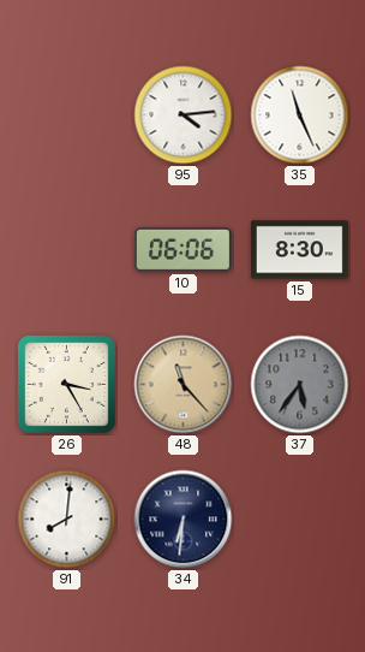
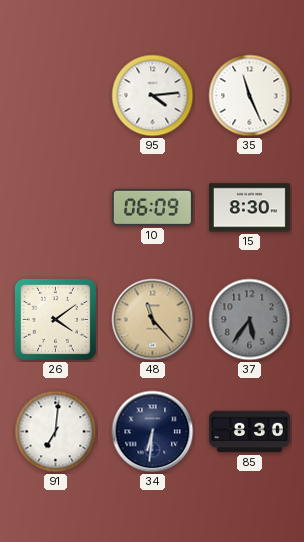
10: 06:06 -> 06:09
26: 3:25 -> 4:09
91: 8:01 -> 7:01
85: none -> 8:30
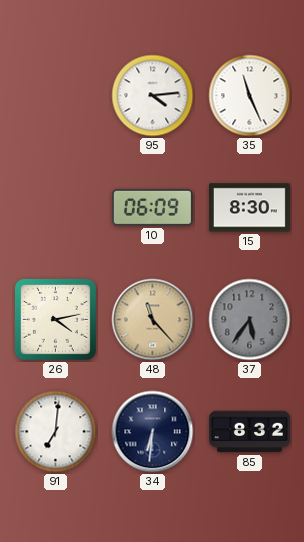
26: 4:09 -> 4:13
85: 8:30 -> 8:32
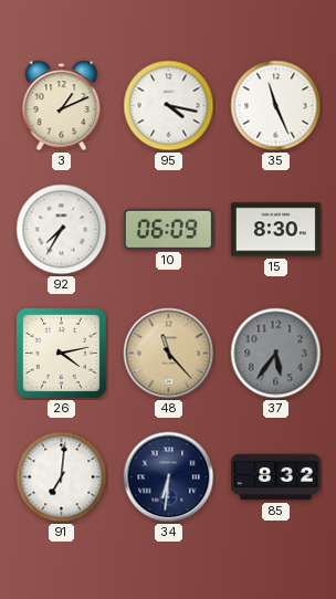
3: none -> 1:11
95: 4:14 -> 4:17
92: none -> 7:35
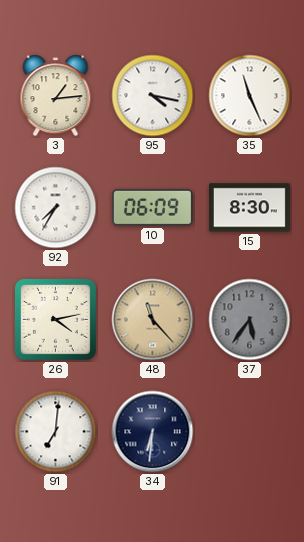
3: 1:11 -> 1:14
85: 8:32 -> none
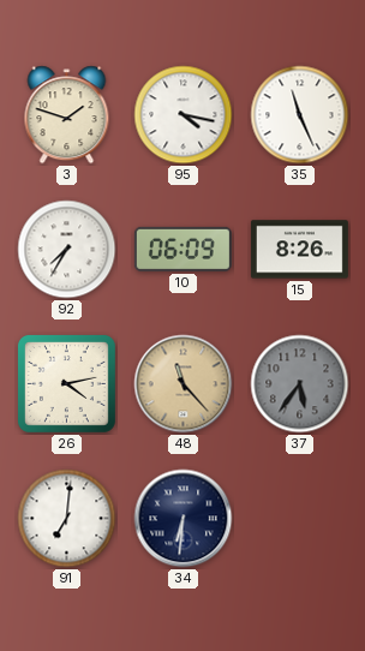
3: 1:14 -> 1:48
15: 8:30 -> 8:26
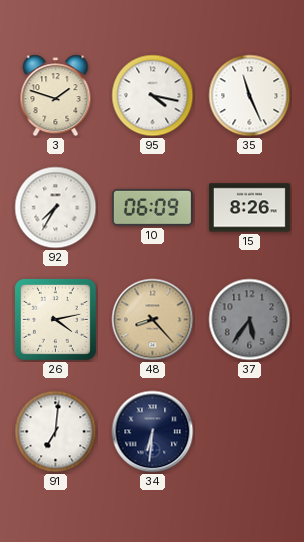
48: 11:23 -> 8:23
